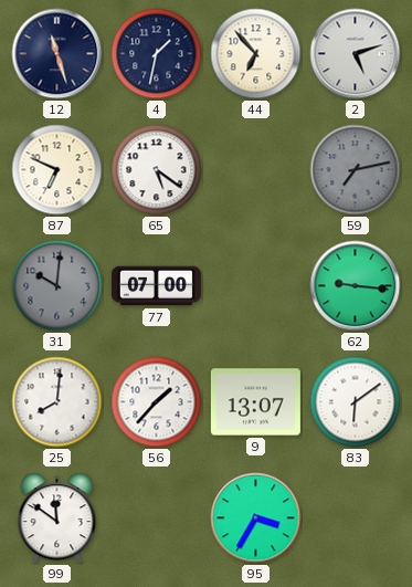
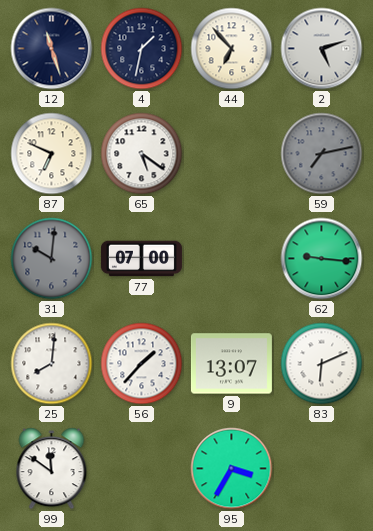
83: 6:09 -> 6:11
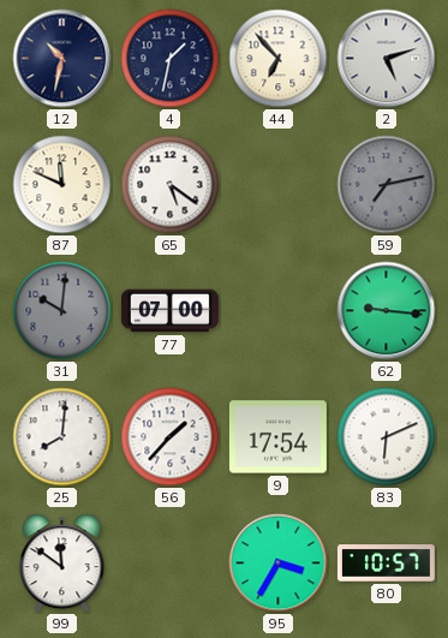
12: 11:27 -> 10:32
87: 6:49 -> 11:49
9: 13:07 -> 17:54
80: none -> 10:57
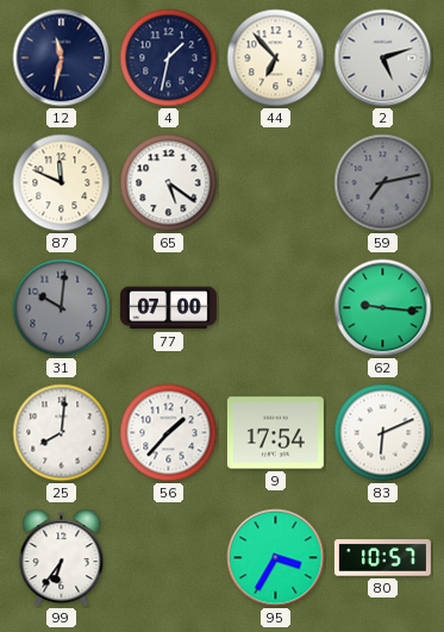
12: 10:32 -> 11:32
99: 11:51 -> 6:36
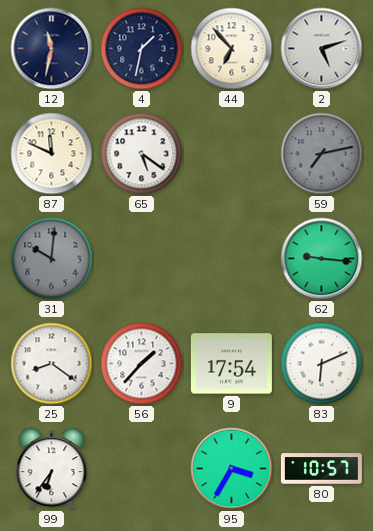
77: 07:00 -> none
25: 8:01 -> 8:21
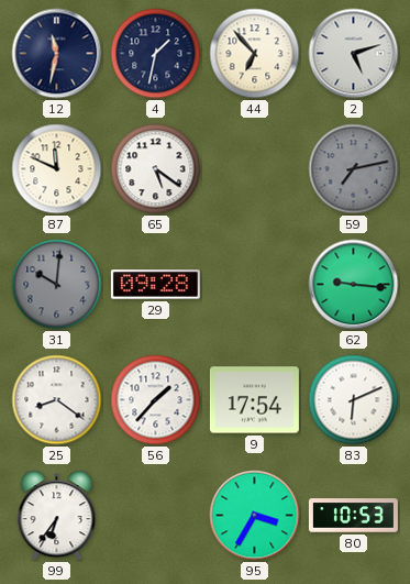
29: none -> 09:28
80: 10:57 -> 10:53
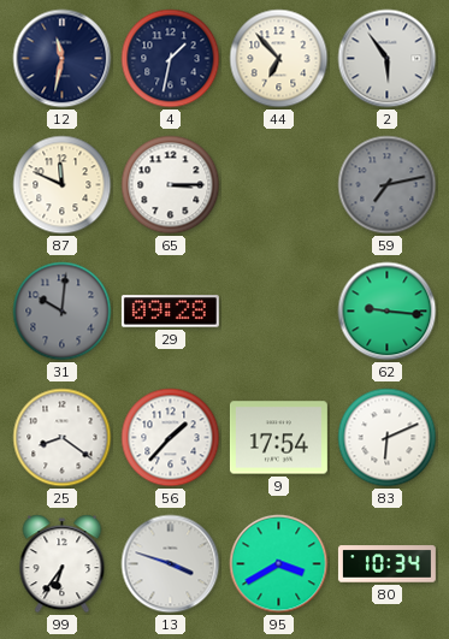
2: 5:12 -> 5:54
65: 5:21 -> 3:15
13: none -> 3:48
95: 3:35 -> 3:40
80: 10:53 -> 10:34
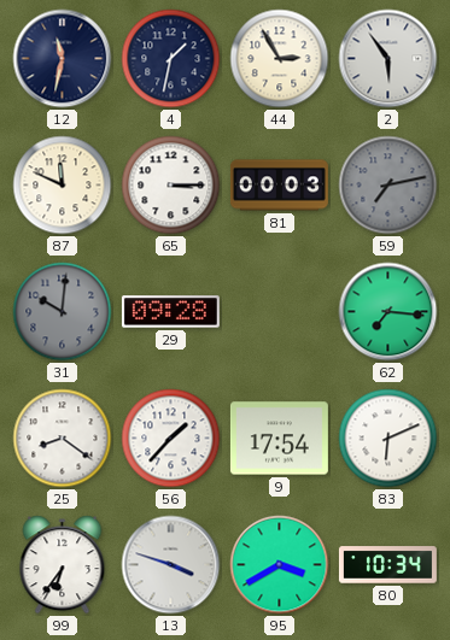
44: 6:53 -> 2:55
81: none -> 00:03
62: 9:16 -> 7:16
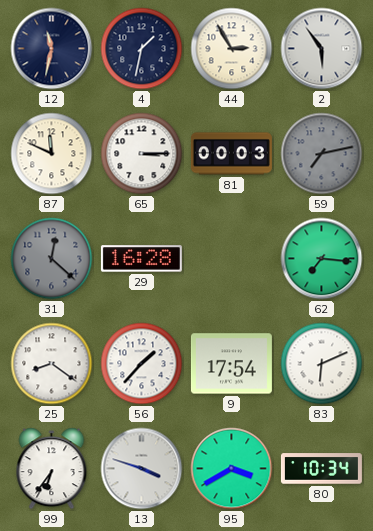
31: 10:01 -> 12:22
29: 09:28 -> 16:28
